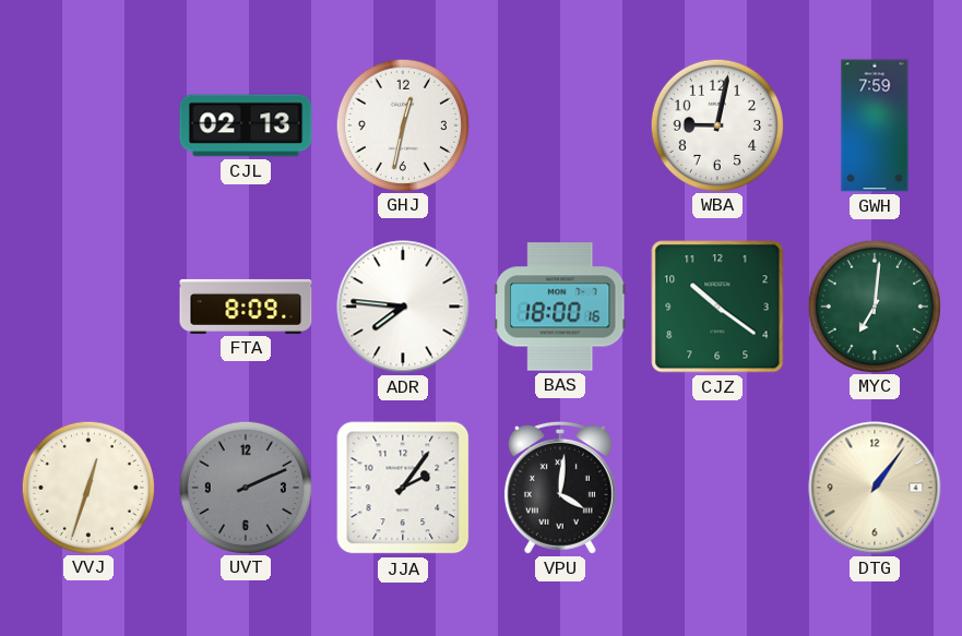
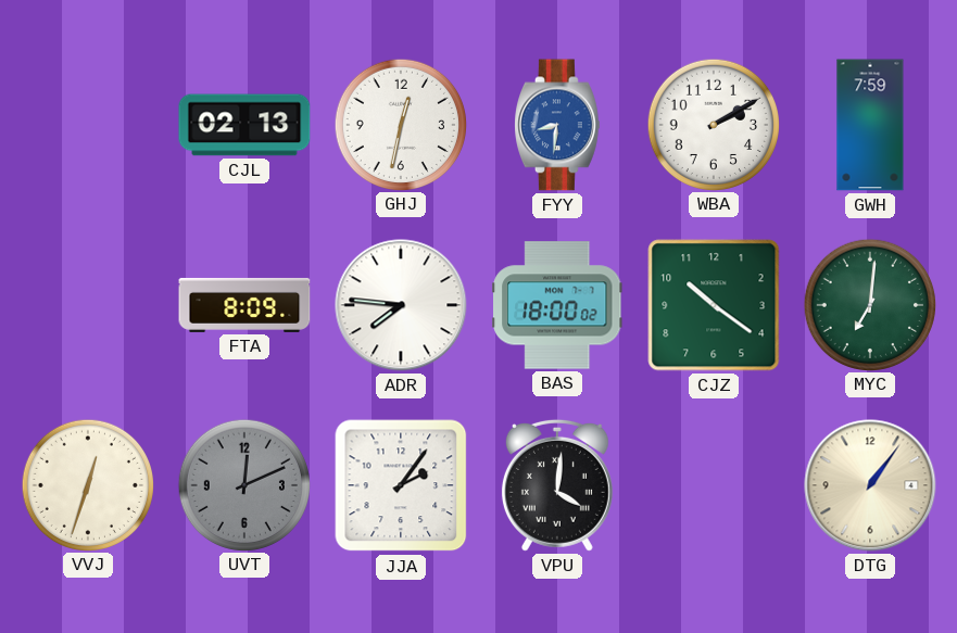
FYY: none -> 8:31
WBA: 9:02 -> 2:10
BAS: 18:00:16 -> 18:00:02
UVT: 2:11 -> 12:11
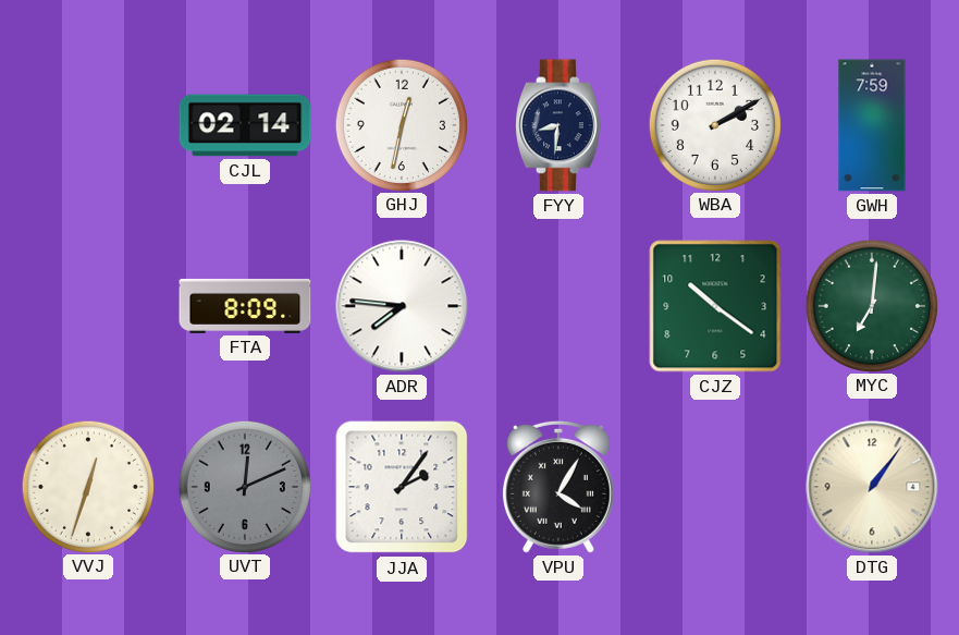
CJL: 02:13 -> 02:14
FYY dial: blue -> navy
BAS: 18:00 -> none
VPU: 4:01 -> 4:05
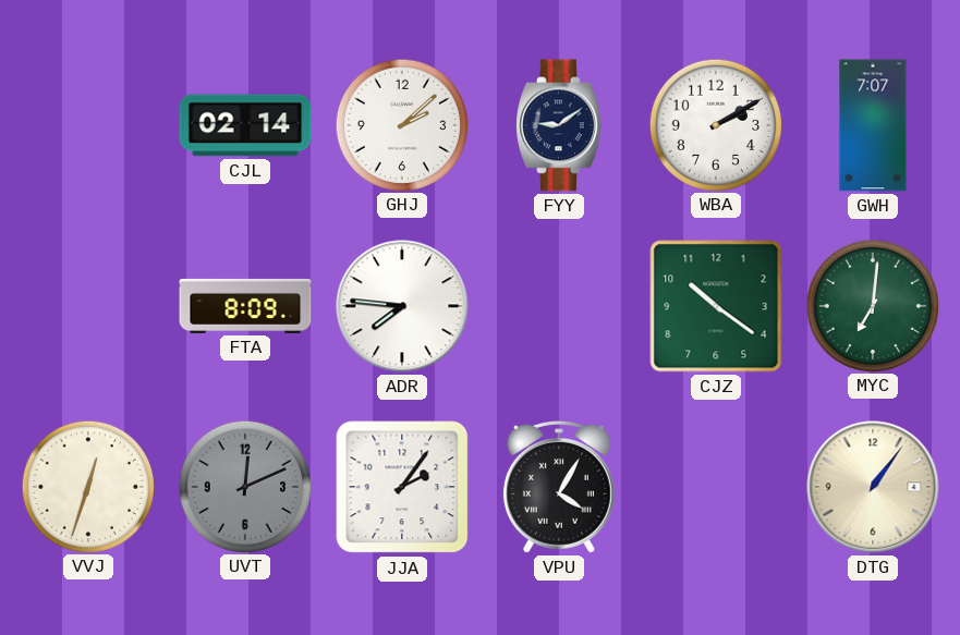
GHJ: 12:32 -> 2:08
FYY: 8:31 -> 9:09
GWH: 7:59 -> 7:07
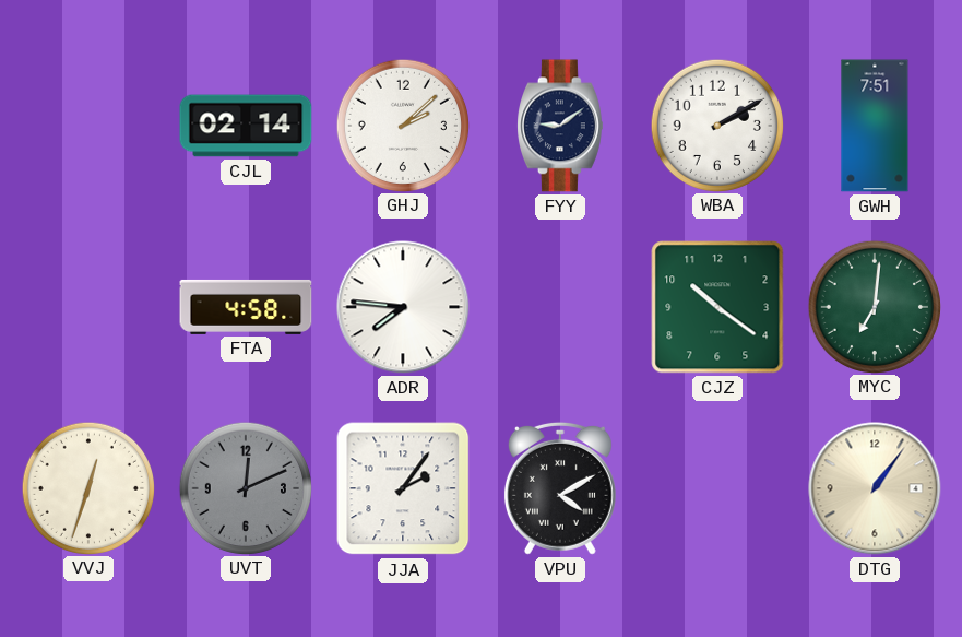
GWH: 7:07 -> 7:51
FTA: 8:09 -> 4:58
VPU: 4:05 -> 4:10
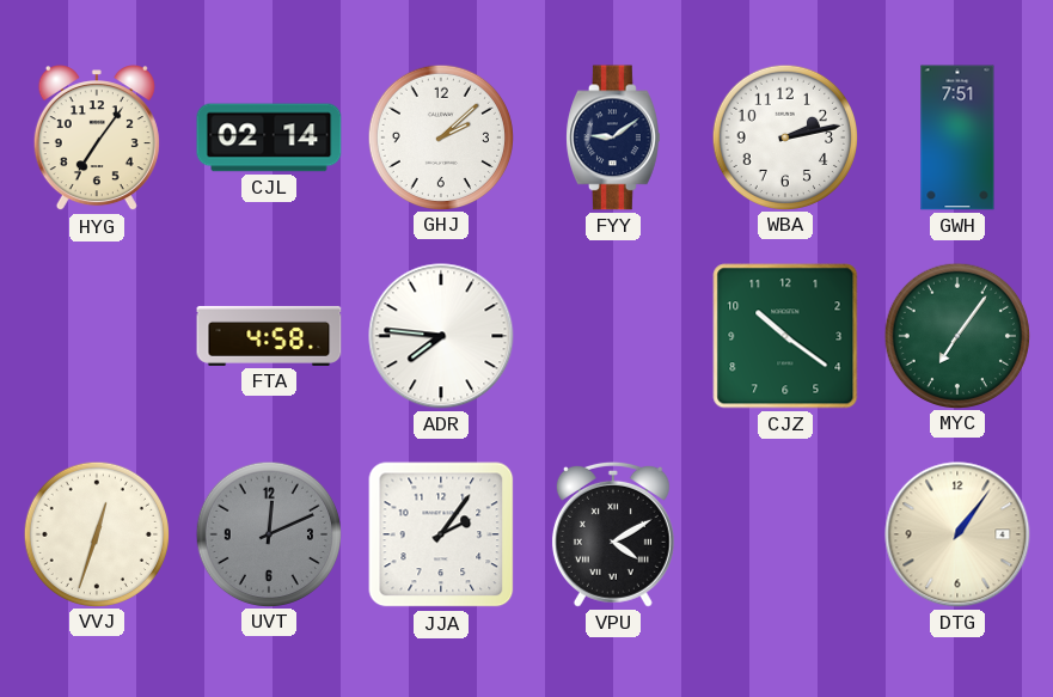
HYG: none -> 7:06
WBA: 2:10 -> 2:13
MYC: 7:01 -> 7:06
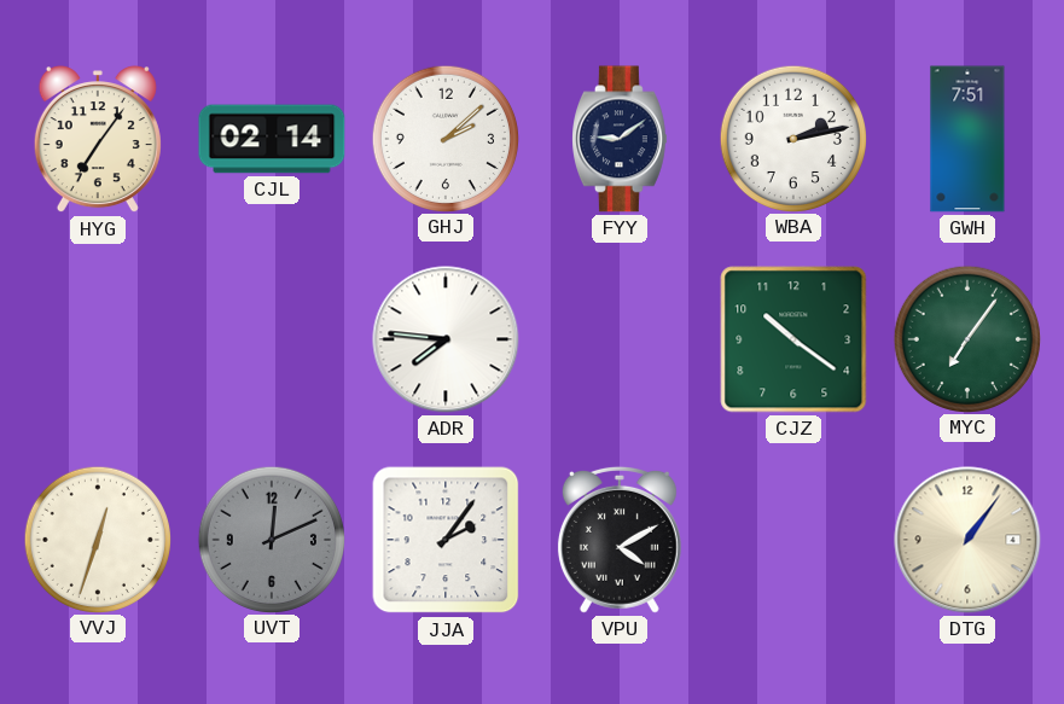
FTA: 4:58 -> none
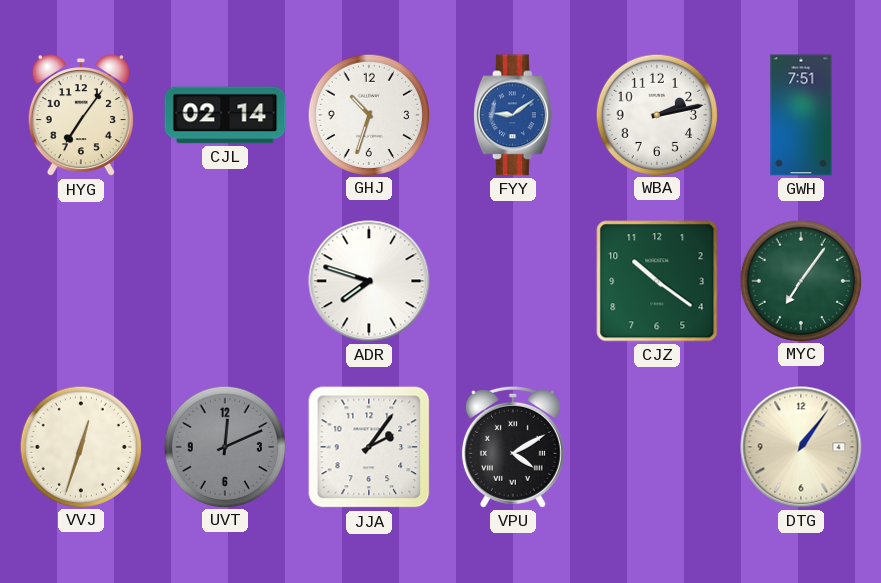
GHJ: 2:08 -> 10:33
FYY dial: navy -> blue
ADR: 7:46 -> 7:48
